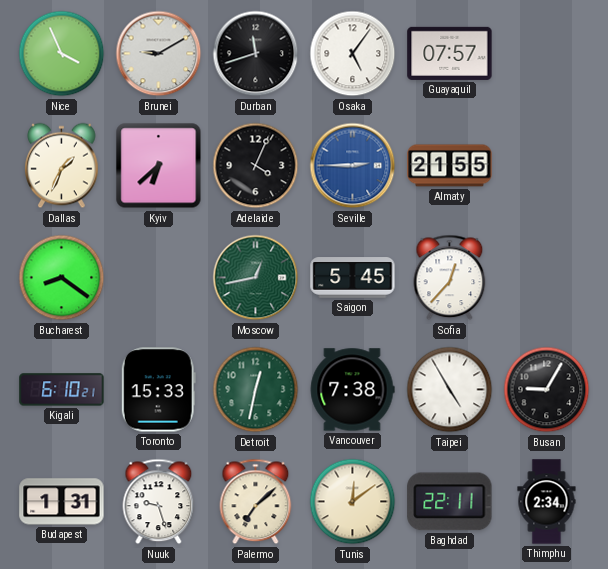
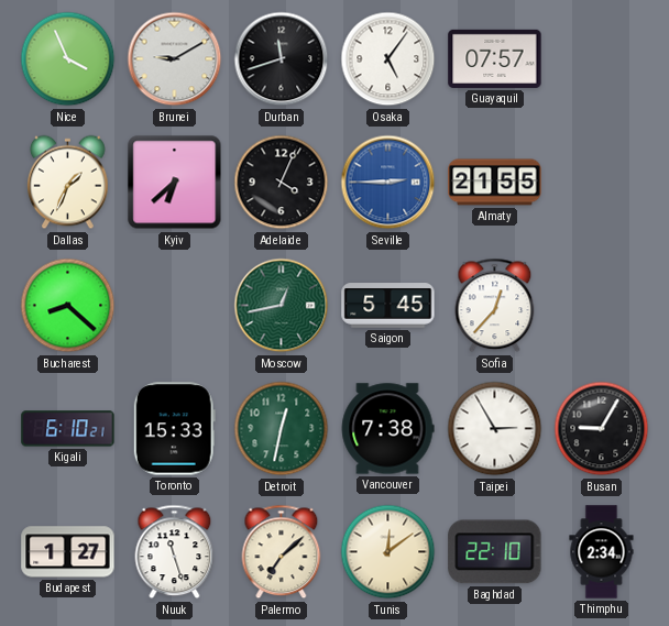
Bucharest: 8:21 -> 8:22
Taipei: 4:55 -> 2:55
Budapest: 1:31 -> 1:27
Nuuk: 9:27 -> 11:27
Baghdad: 22:11 -> 22:10
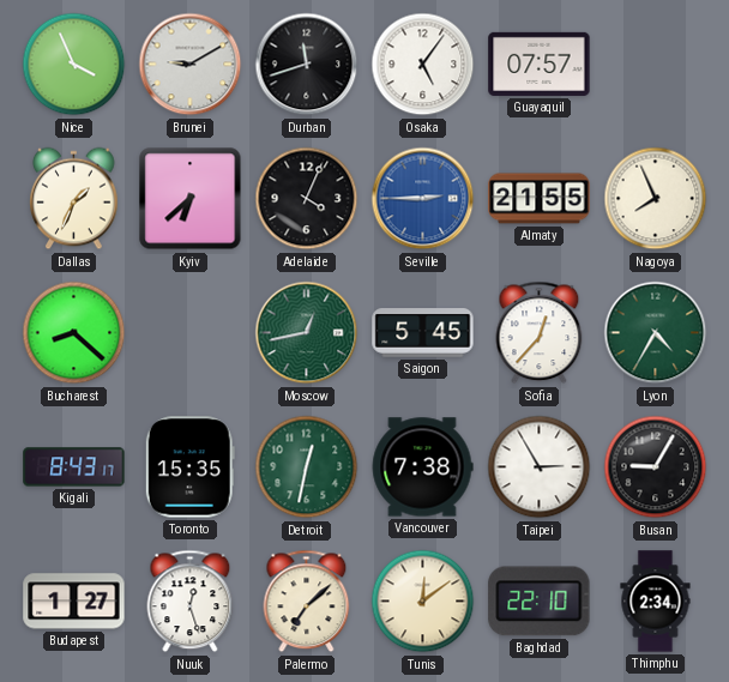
Nagoya: none -> 7:56
Lyon: none -> 4:35
Kigali: 6:10 -> 8:43
Toronto: 15:33 -> 15:35
Nuuk: 11:27 -> 12:27
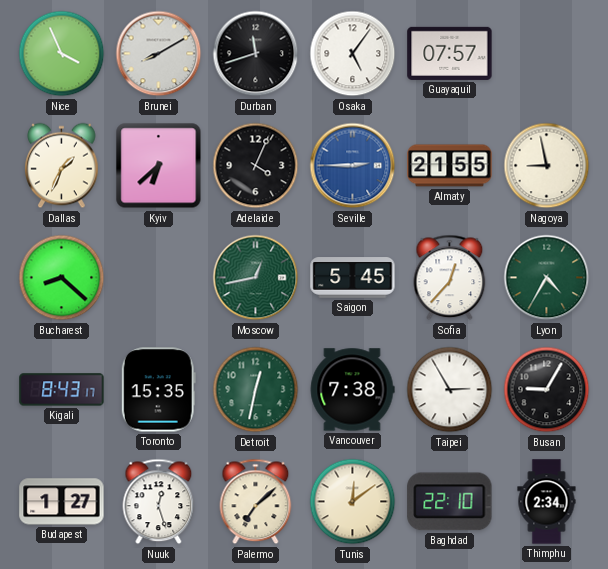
Brunei: 9:10 -> 8:10
Nagoya: 7:56 -> 8:58
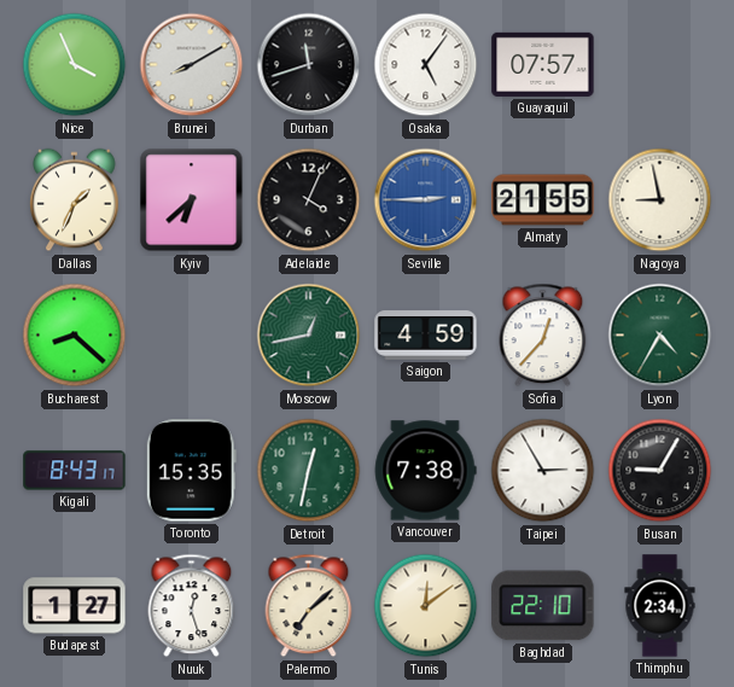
Saigon: 5:45 -> 4:59
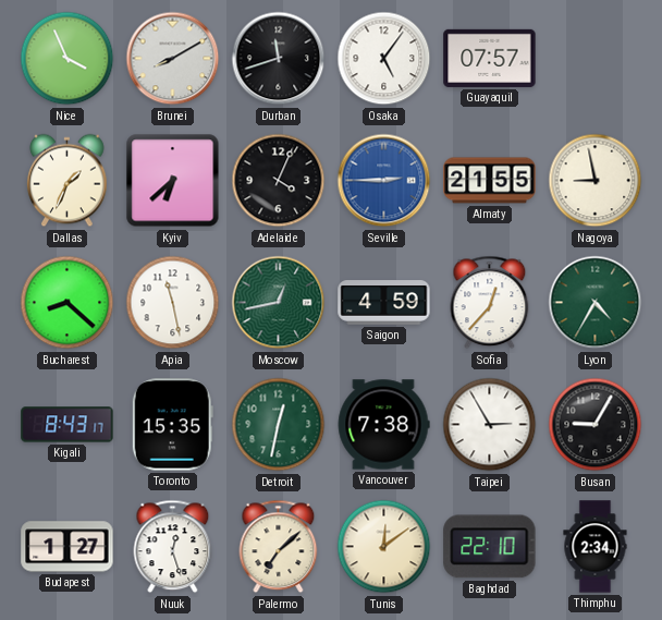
Apia: none -> 11:28
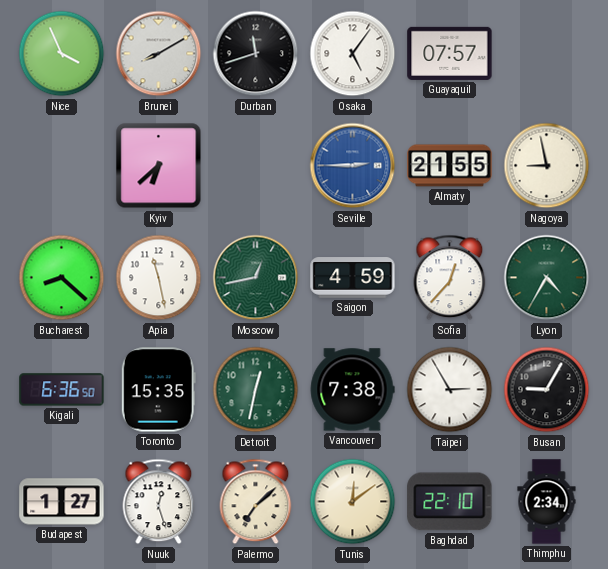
Dallas: 1:34 -> none
Adelaide: 4:04 -> none
Kigali: 8:43 -> 6:36
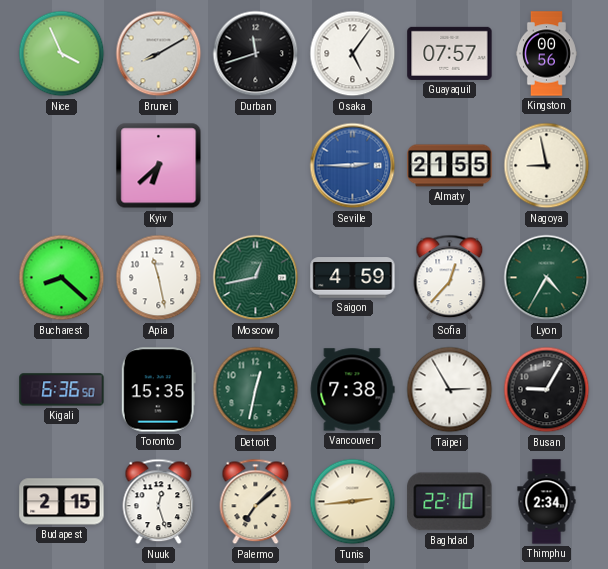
Kingston: none -> 00:56
Budapest: 1:27 -> 2:15
Tunis: 12:09 -> 2:44
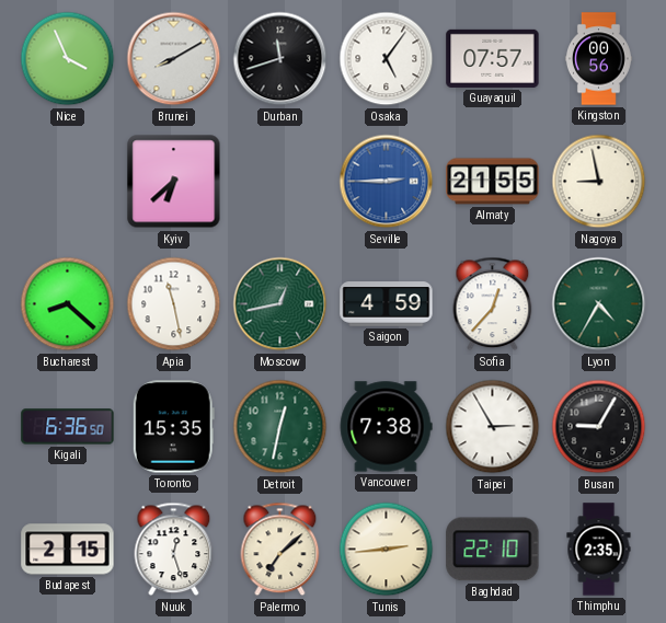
Thimphu: 2:34 -> 2:35
